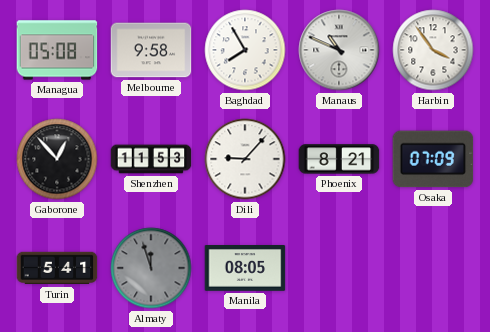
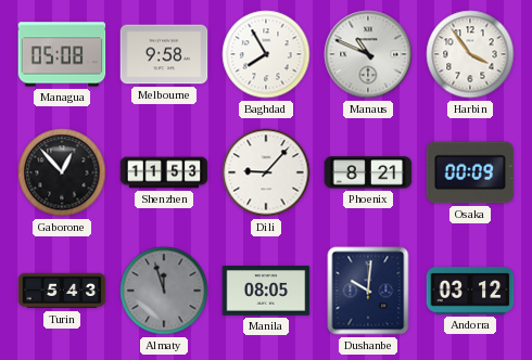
Osaka: 07:09 -> 00:09
Turin: 5:41 -> 5:43
Dushanbe: none -> 10:01
Andorra: none -> 03:12
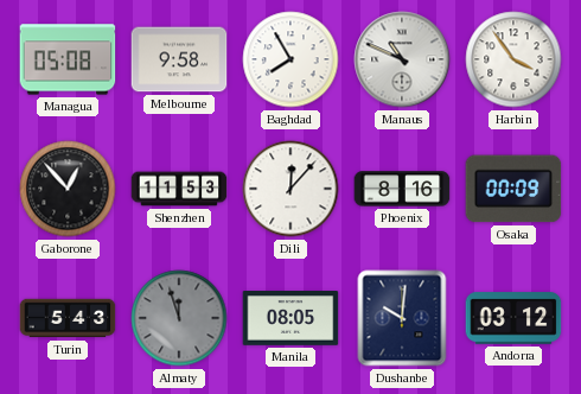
Dili: 9:07 -> 12:07
Phoenix: 8:21 -> 8:16
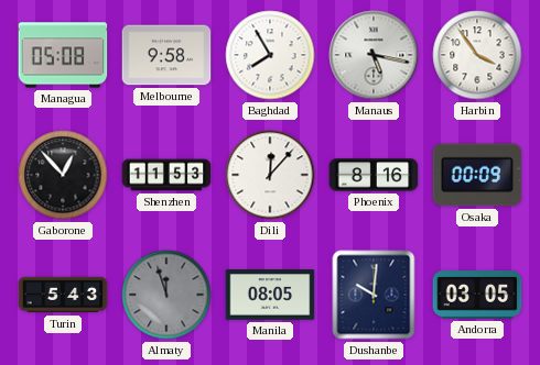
Manaus: 10:49 -> 5:17
Andorra: 03:12 -> 03:05
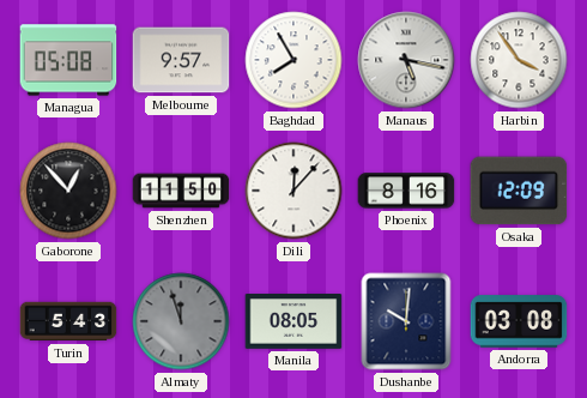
Melbourne: 9:58 -> 9:57
Shenzhen: 11:53 -> 11:50
Osaka: 00:09 -> 12:09
Andorra: 03:05 -> 03:08
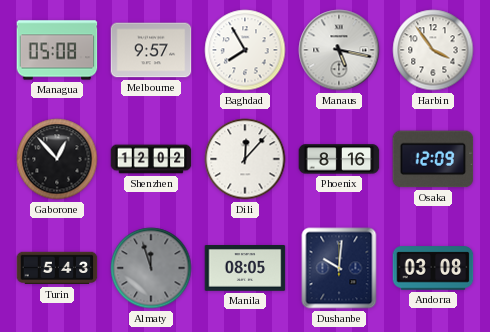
Shenzhen: 11:50 -> 12:02
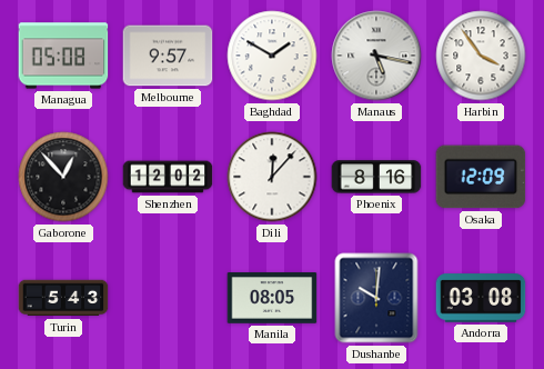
Baghdad: 7:55 -> 1:50
Almaty: 11:57 -> none
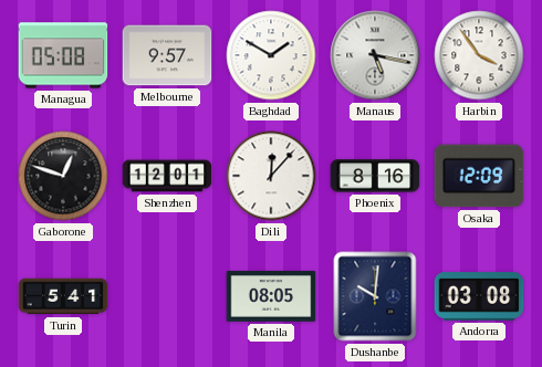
Gaborone: 12:53 -> 12:48
Shenzhen: 12:02 -> 12:01
Turin: 5:43 -> 5:41
